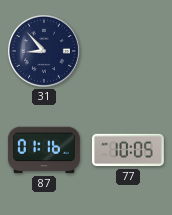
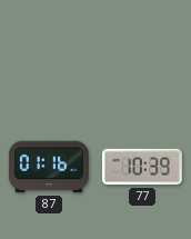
31: 8:53 -> none
77: 10:05 -> 10:39
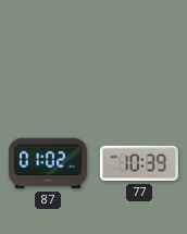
87: 01:16 -> 01:02
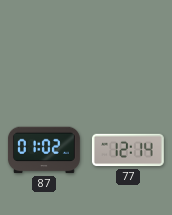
77: 10:39 -> 12:14
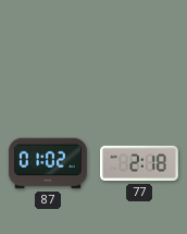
77: 12:14 -> 2:18
